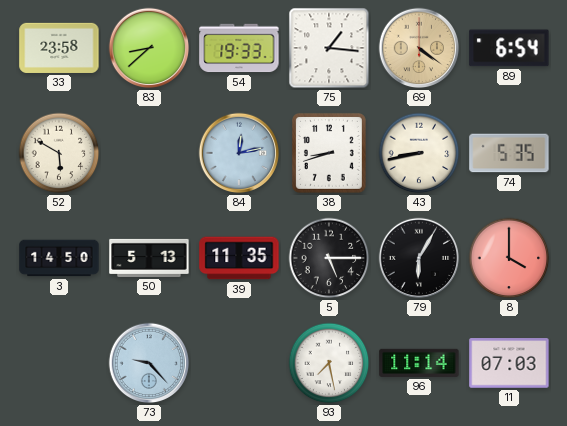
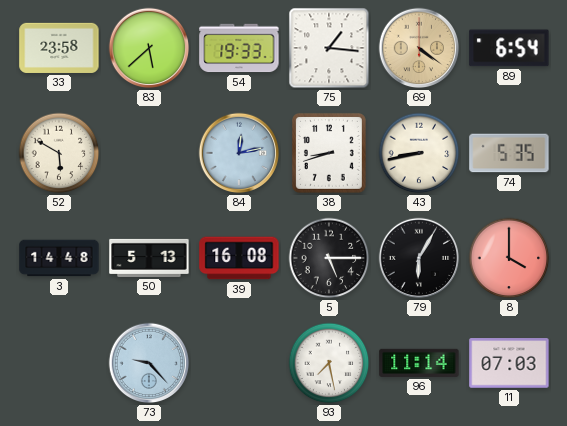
83: 8:38 -> 5:38
3: 14:50 -> 14:48
39: 11:35 -> 16:08
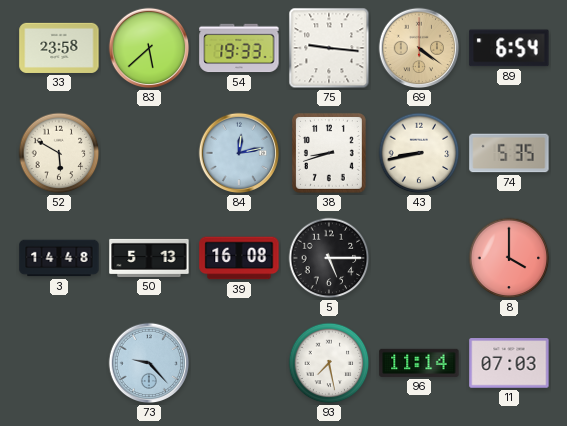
75: 1:16 -> 9:16
79: 6:05 -> none
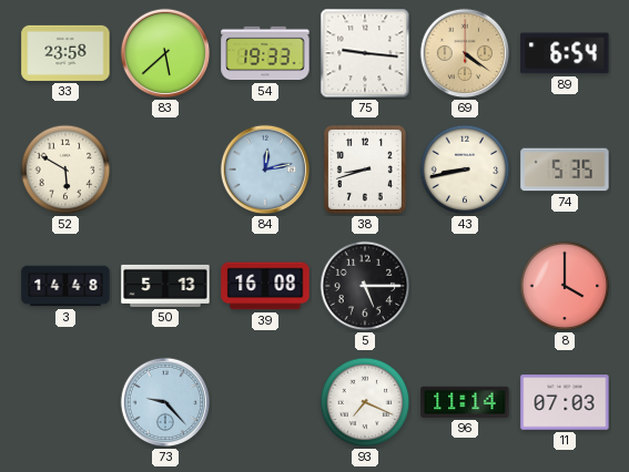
93: 7:28 -> 7:19
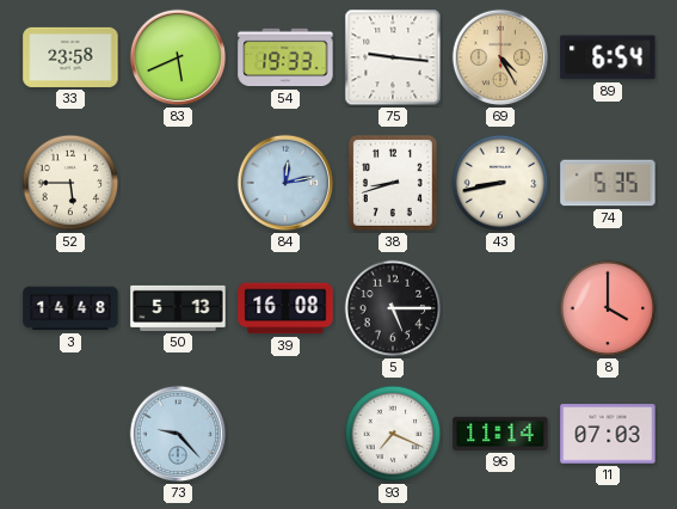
83: 5:38 -> 5:41
69: 4:21 -> 4:25
52: 5:50 -> 5:45
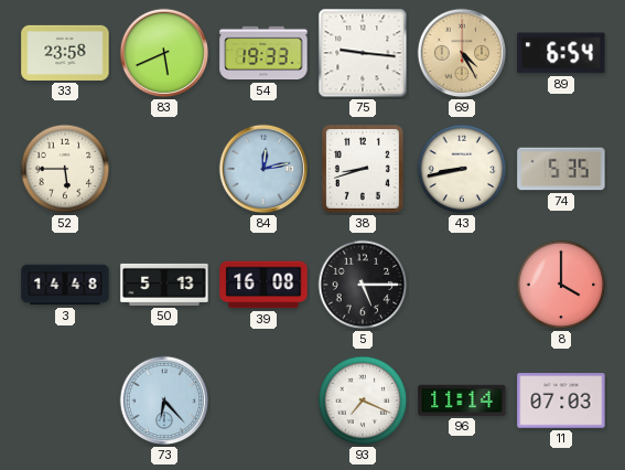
73: 9:23 -> 6:23
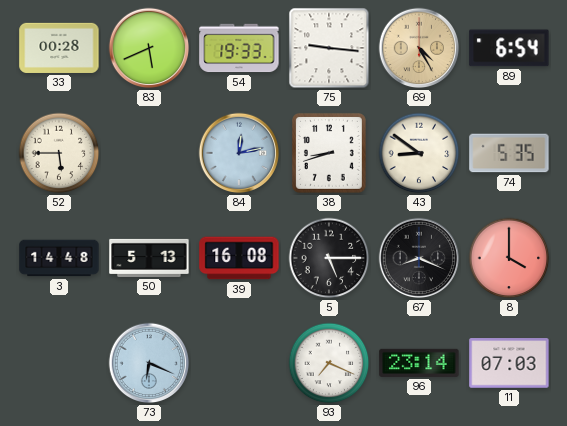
33: 23:58 -> 00:28
43: 8:43 -> 8:51
67: none -> 8:19
73: 6:23 -> 6:19
96: 11:14 -> 23:14
